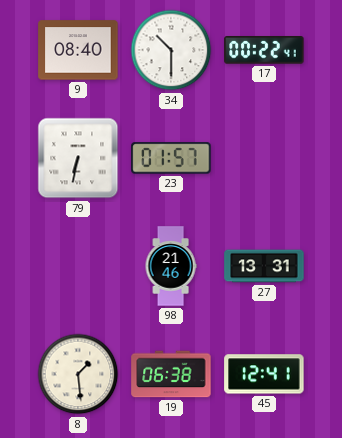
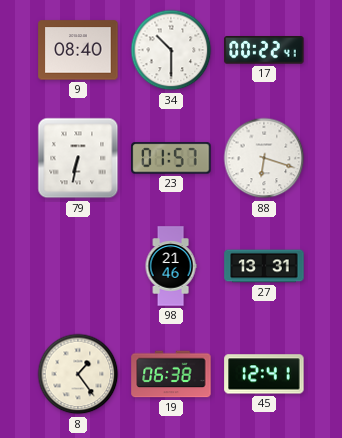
88: none -> 6:18
8: 1:29 -> 1:24
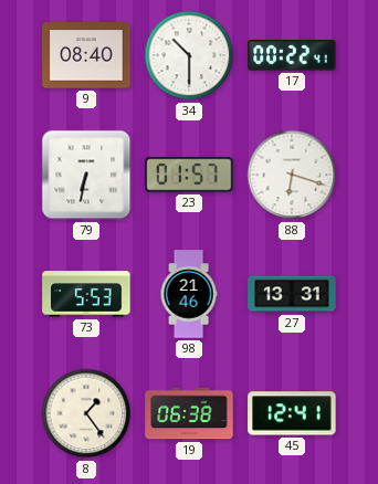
73: none -> 5:53
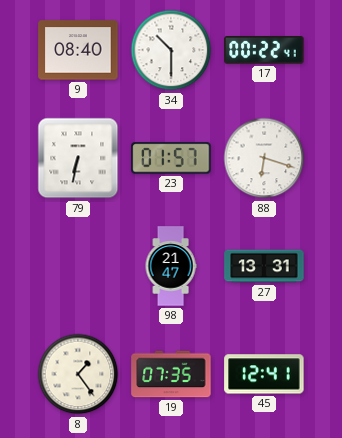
73: 5:53 -> none
98: 21:46 -> 21:47
19: 06:38 -> 07:35
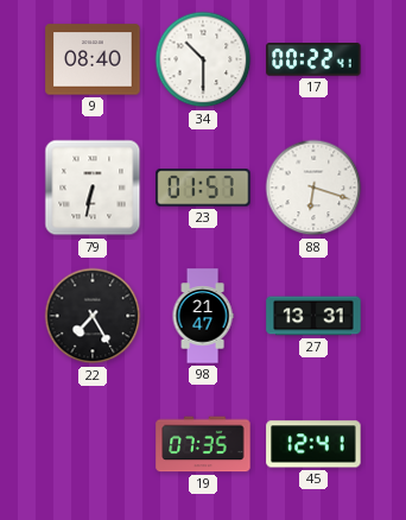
22: none -> 7:25
8: 1:24 -> none
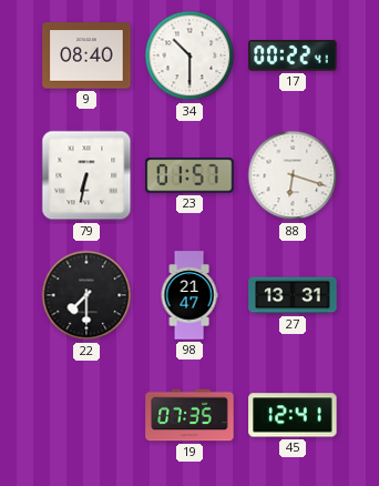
22: 7:25 -> 7:30
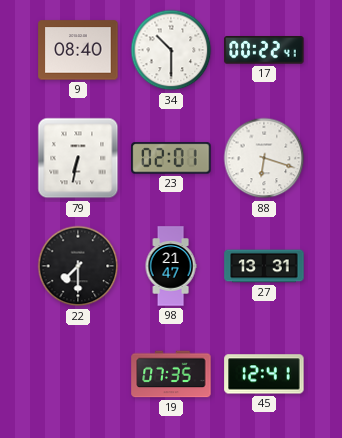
23: 01:57 -> 02:01
